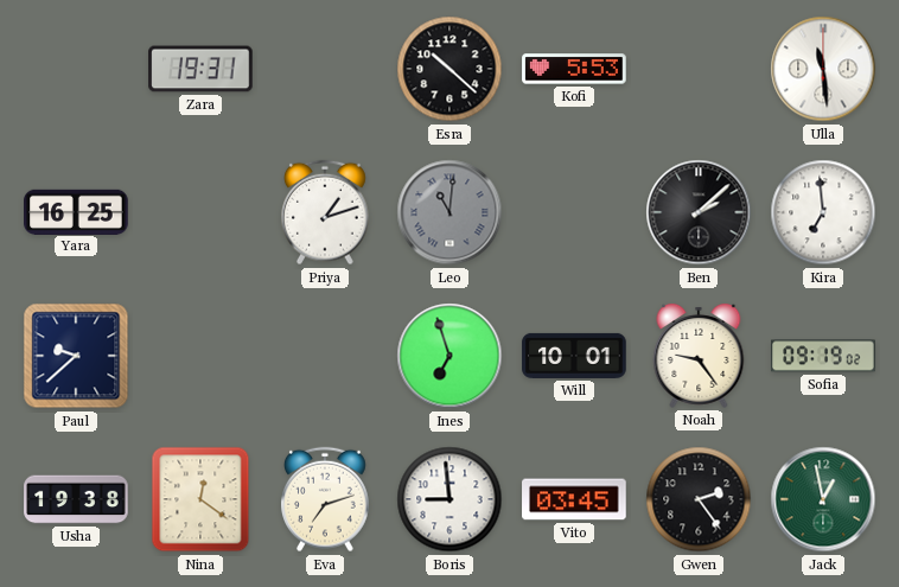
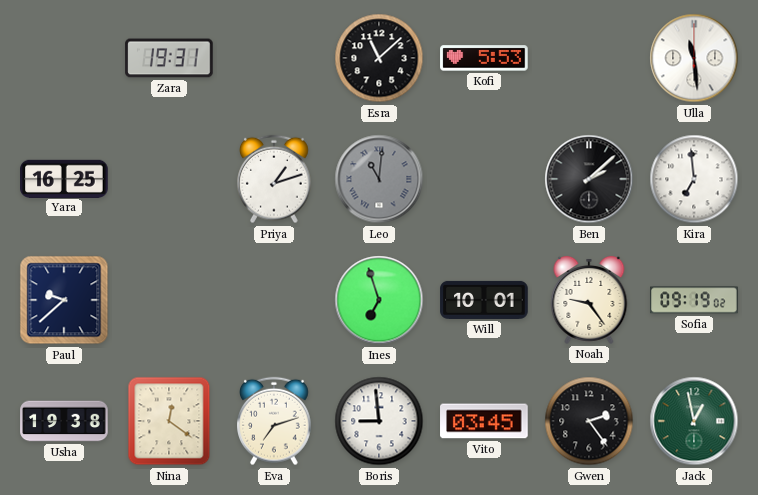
Esra: 10:22 -> 11:08
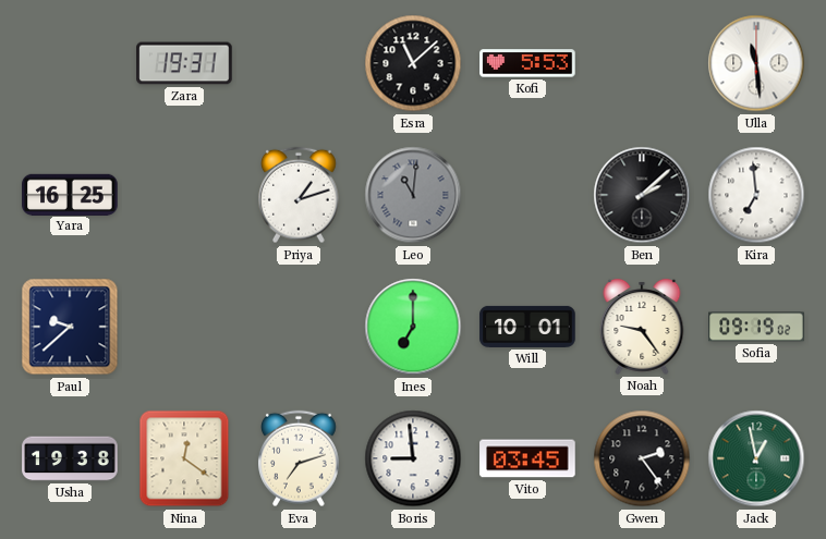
Ines: 6:57 -> 7:00
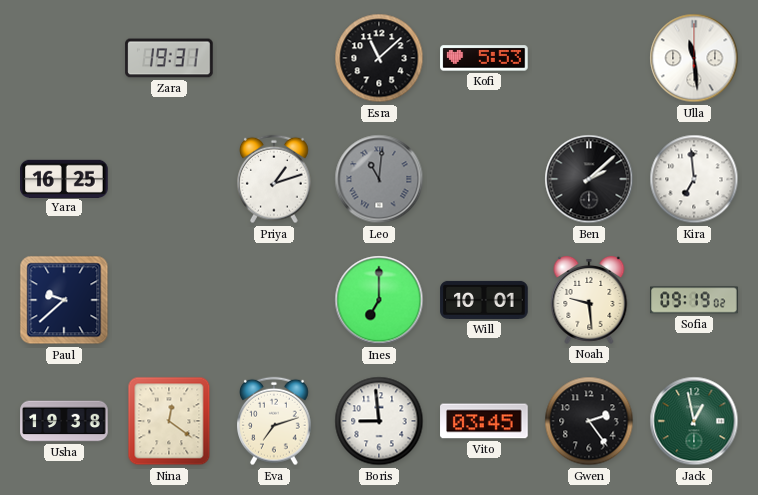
Noah: 9:24 -> 9:29
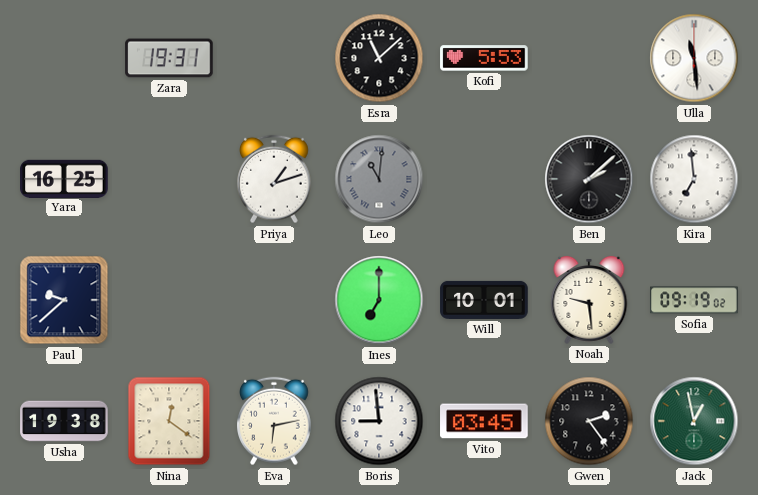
Eva: 7:12 -> 6:13
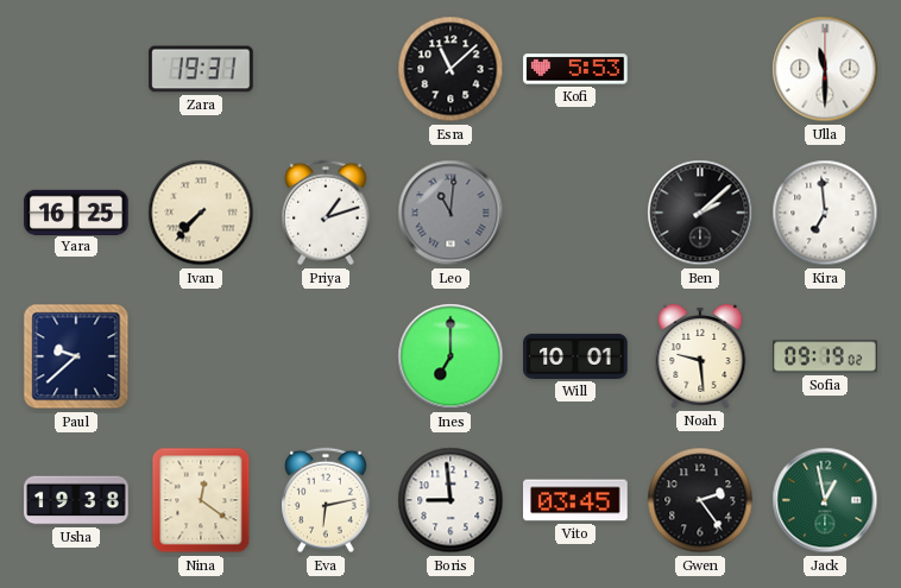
Ulla: 11:29 -> 11:30
Ivan: none -> 7:37
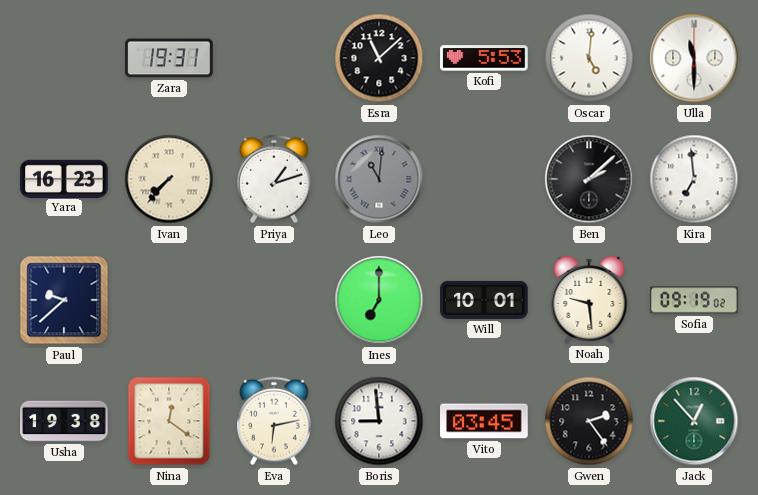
Oscar: none -> 5:01
Yara: 16:25 -> 16:23
Jack: 12:58 -> 12:53
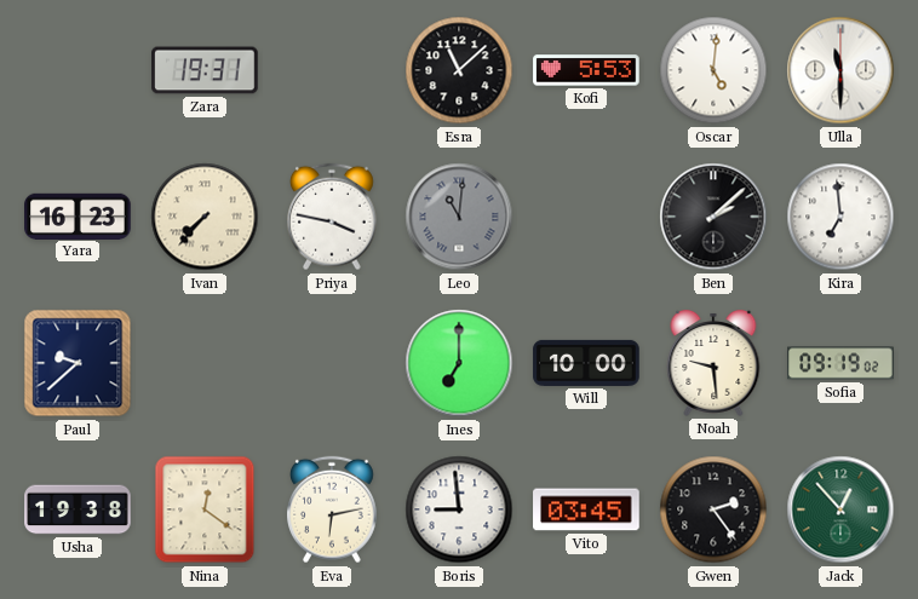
Priya: 1:12 -> 3:47
Will: 10:01 -> 10:00
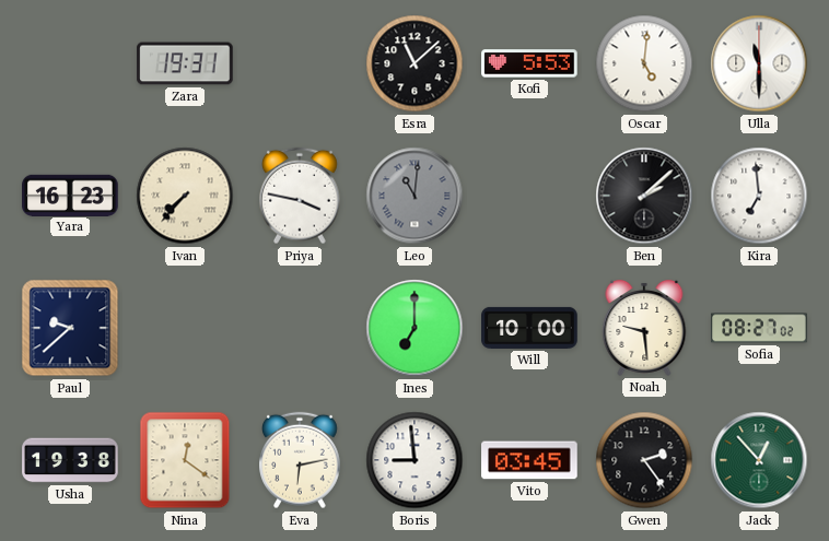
Sofia: 09:19 -> 08:27
